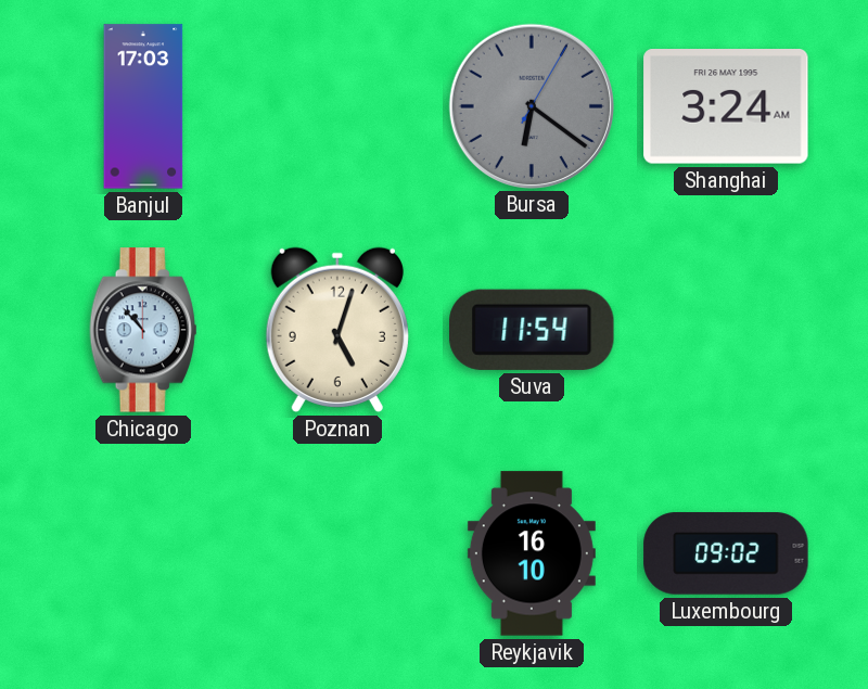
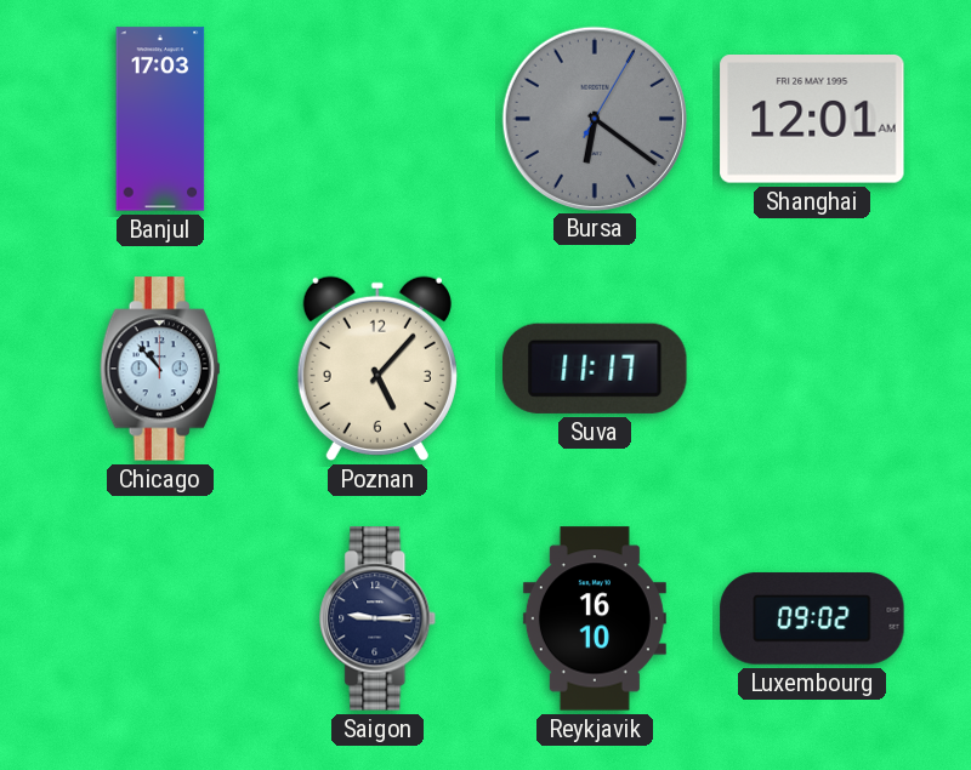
Shanghai: 3:24 -> 12:01
Poznan: 5:03 -> 5:07
Suva: 11:54 -> 11:17
Saigon: none -> 9:15
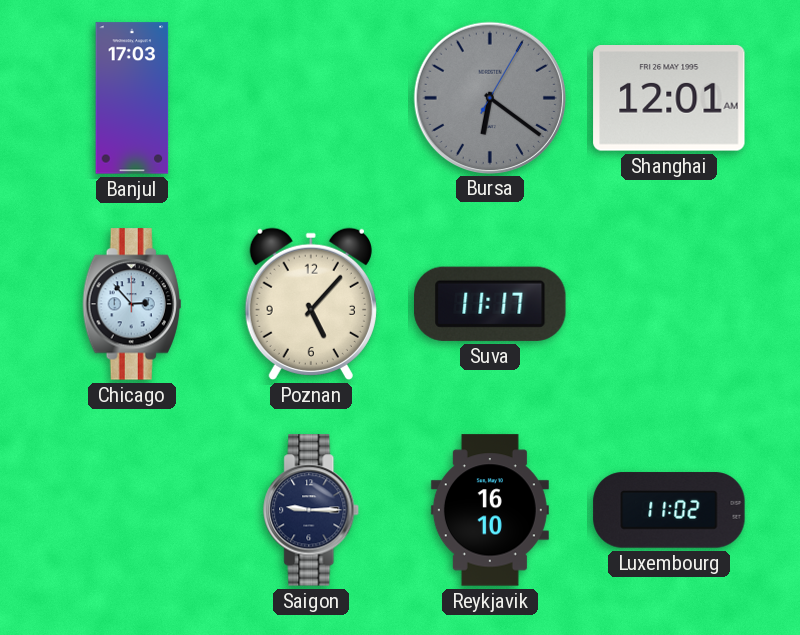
Chicago: 10:53 -> 2:53
Luxembourg: 09:02 -> 11:02
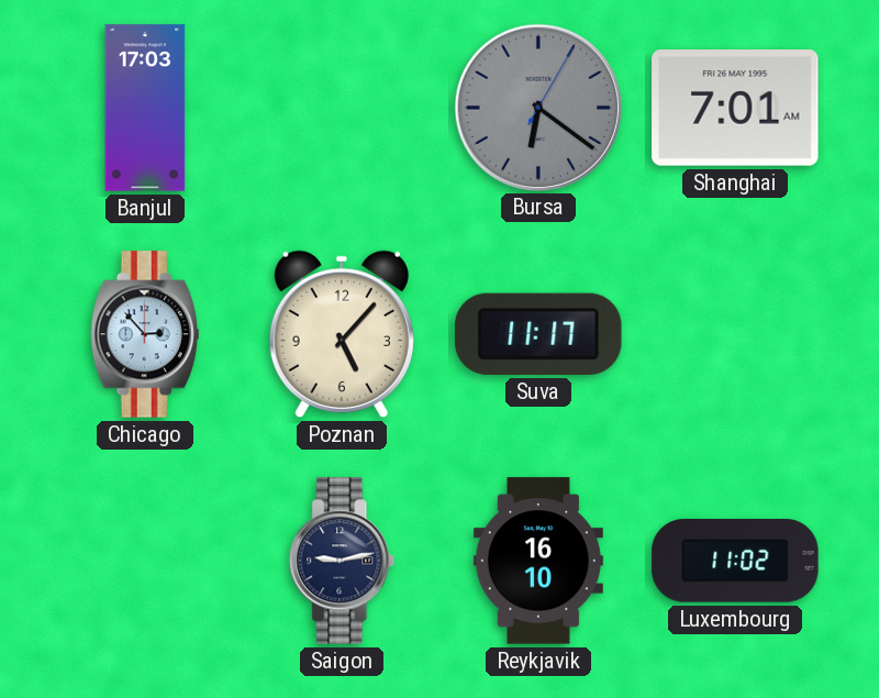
Shanghai: 12:01 -> 7:01
Saigon: 9:15 -> 9:13
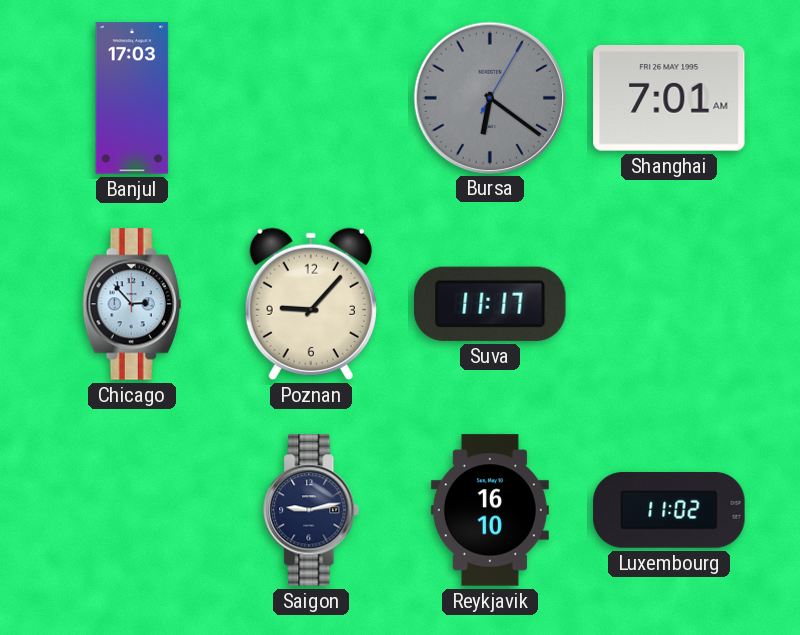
Poznan: 5:07 -> 9:07
